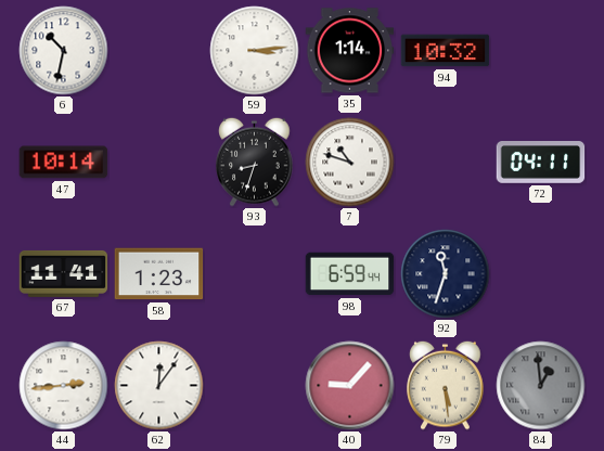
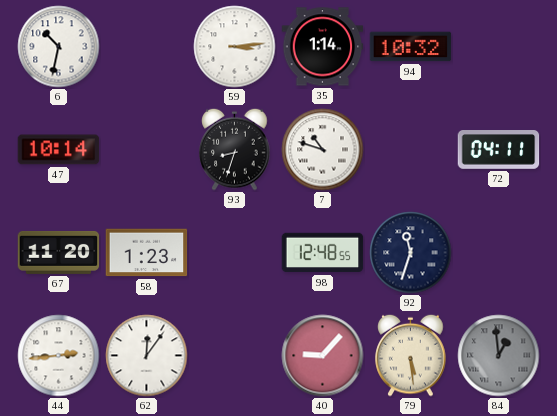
67: 11:41 -> 11:20
98: 6:59 -> 12:48
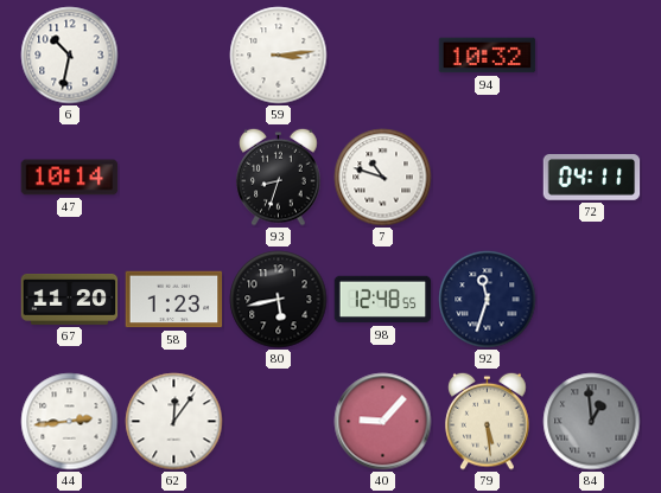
35: 1:14 -> none
80: none -> 5:43
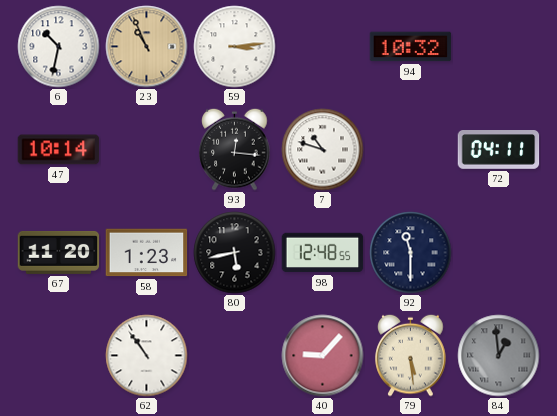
23: none -> 10:56
93: 8:33 -> 12:16
92: 11:33 -> 11:30
44: 2:44 -> none
62: 12:06 -> 10:54
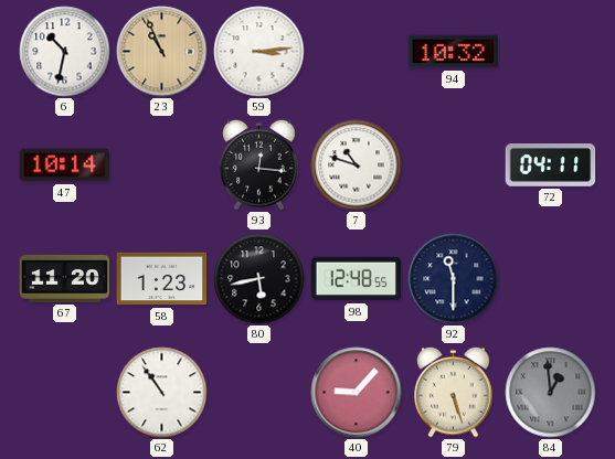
79: 5:29 -> 5:27
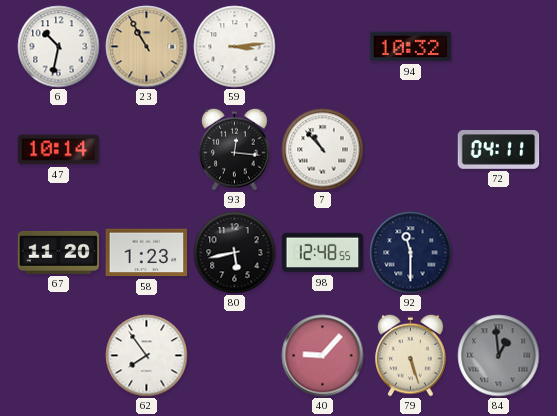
23: 10:56 -> 10:55
7: 10:48 -> 10:53
62: 10:54 -> 7:54
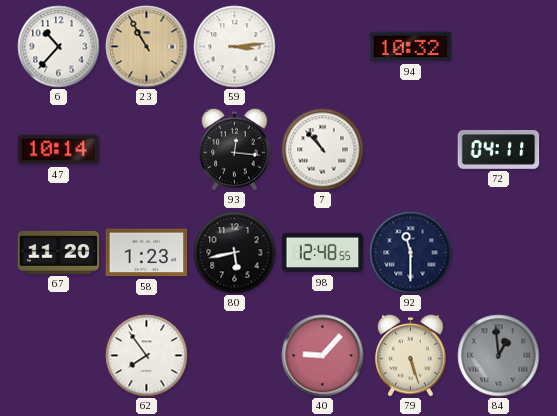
6: 10:32 -> 10:37
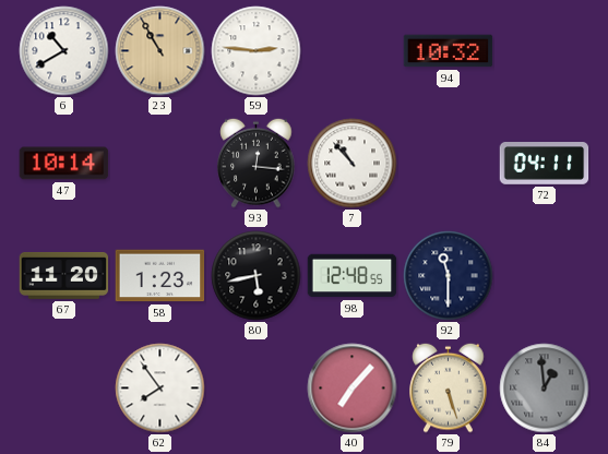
6: 10:37 -> 10:40
59: 3:14 -> 2:46
40: 9:07 -> 7:07
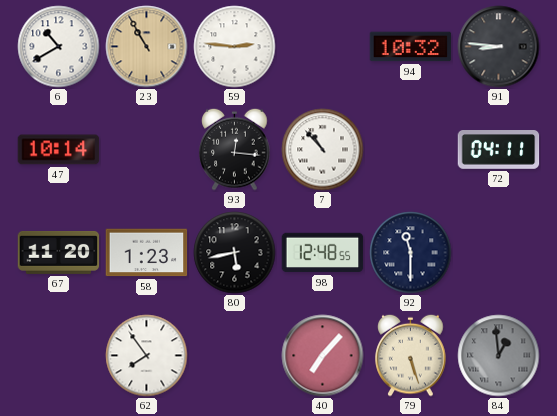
91: none -> 8:46
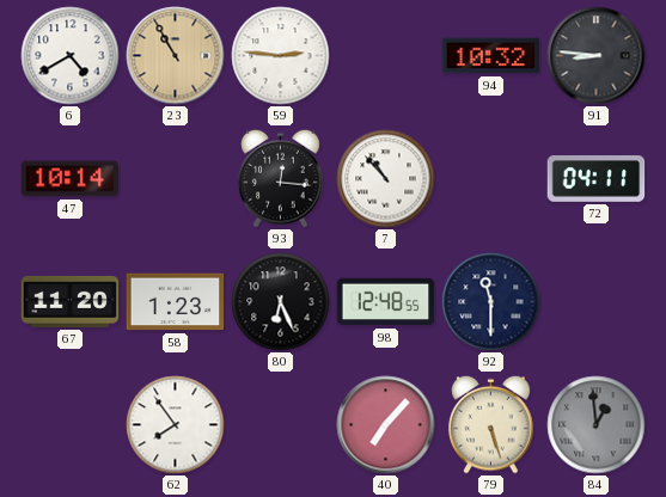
6: 10:40 -> 4:40
80: 5:43 -> 6:26
